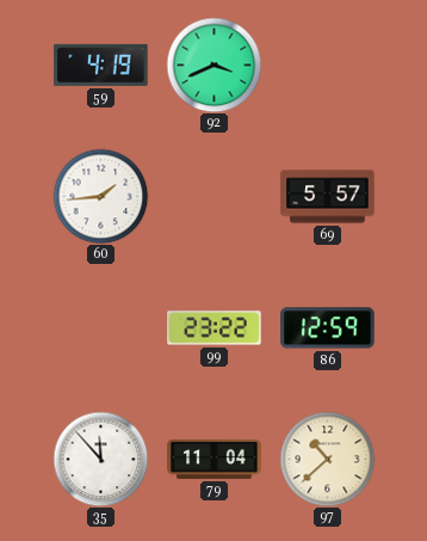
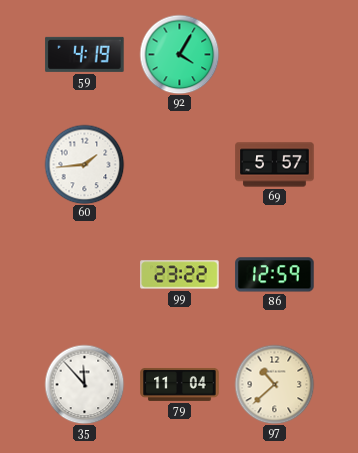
92: 3:41 -> 4:05
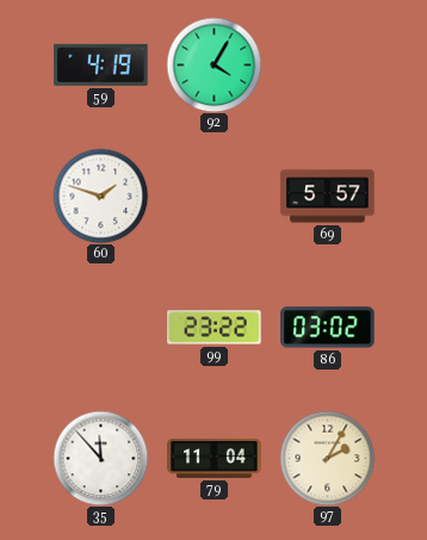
60: 1:44 -> 1:48
86: 12:59 -> 03:02
97: 10:38 -> 2:05
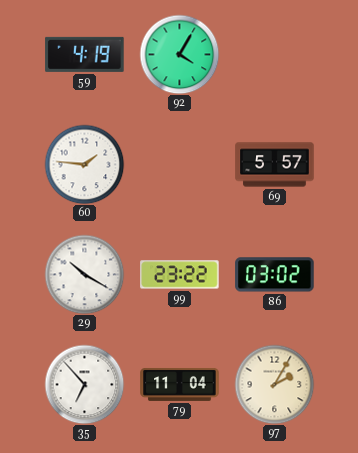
60: 1:48 -> 1:46
29: none -> 10:20
35: 11:53 -> 6:53
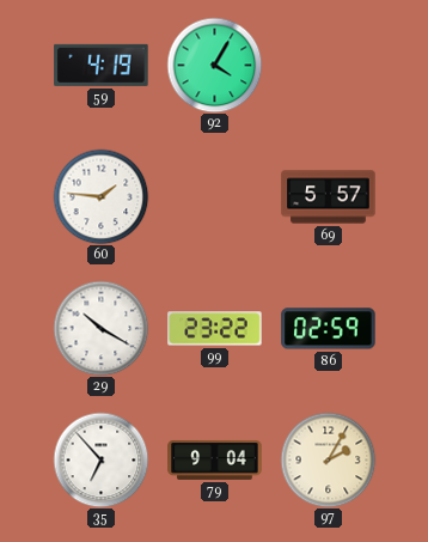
86: 03:02 -> 02:59
79: 11:04 -> 9:04
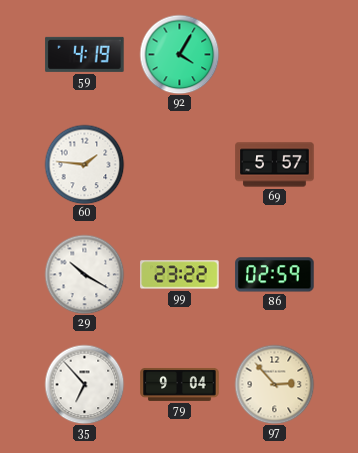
97: 2:05 -> 2:53
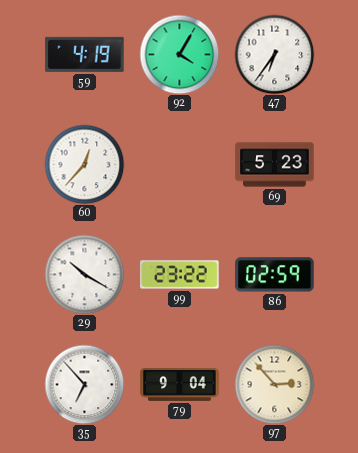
47: none -> 6:36
60: 1:46 -> 12:37
69: 5:57 -> 5:23
